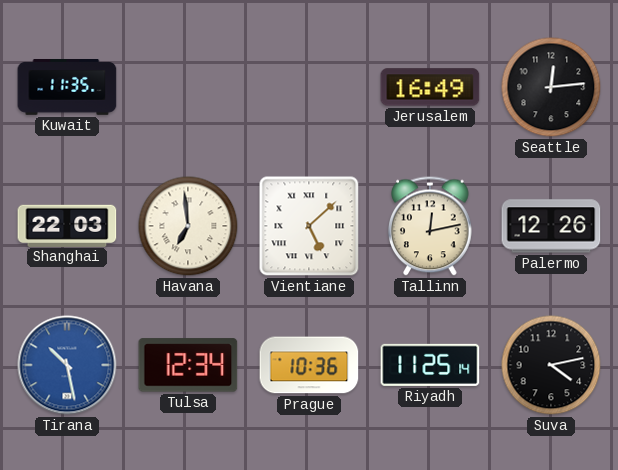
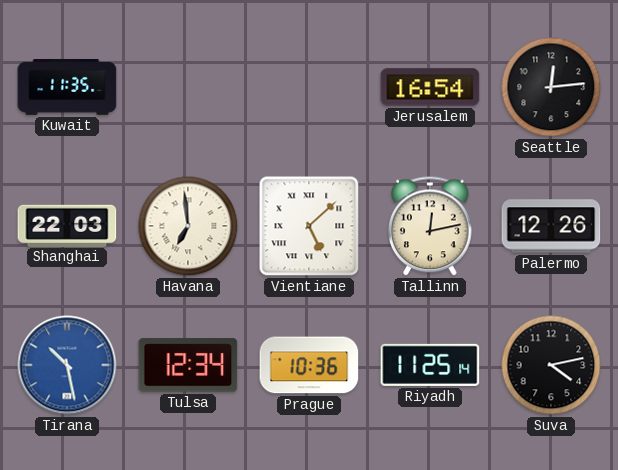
Jerusalem: 16:49 -> 16:54
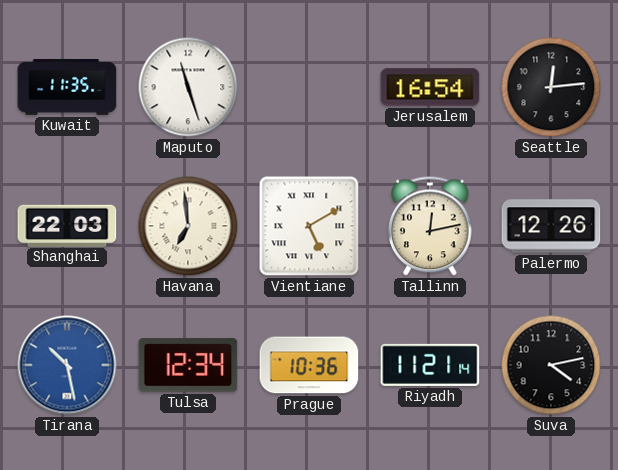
Maputo: none -> 11:27
Vientiane: 5:08 -> 5:10
Riyadh: 11:25 -> 11:21
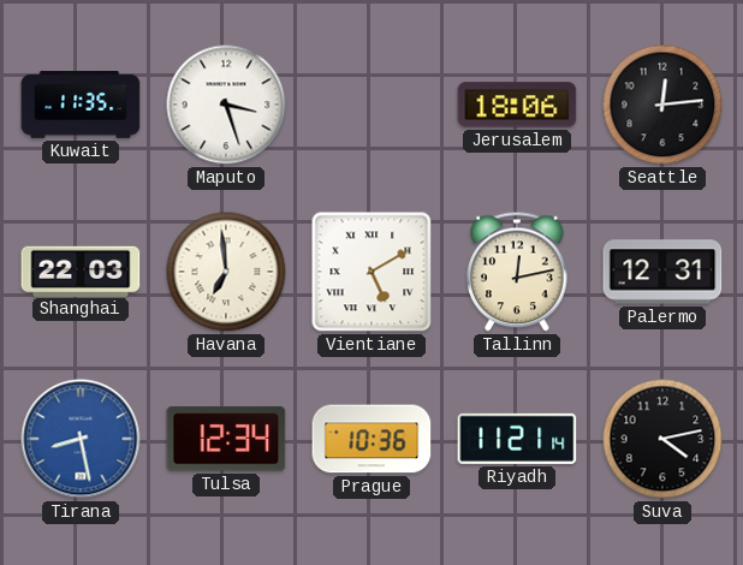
Maputo: 11:27 -> 3:27
Jerusalem: 16:54 -> 18:06
Palermo: 12:26 -> 12:31
Tirana: 10:28 -> 8:28
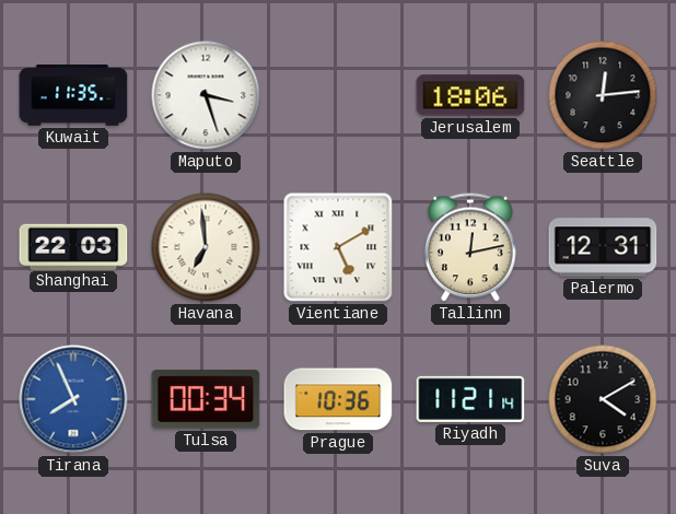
Tirana: 8:28 -> 7:56
Tulsa: 12:34 -> 00:34
Suva: 4:13 -> 4:10
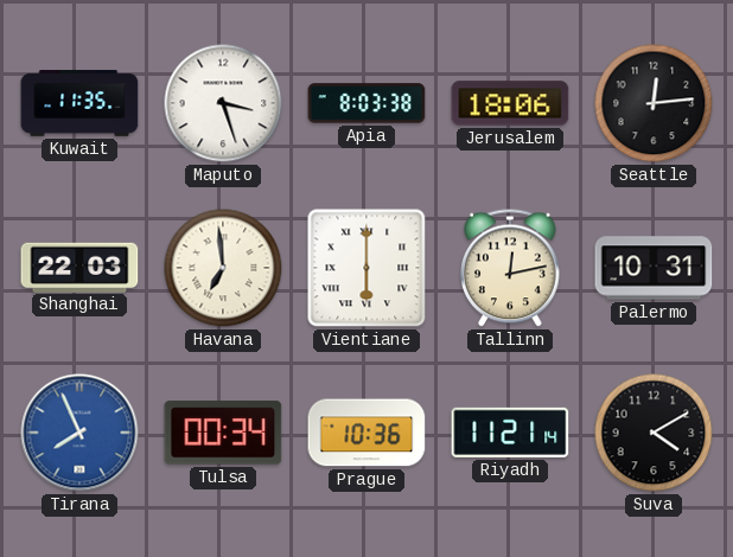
Apia: none -> 8:03
Vientiane: 5:10 -> 6:00
Palermo: 12:31 -> 10:31
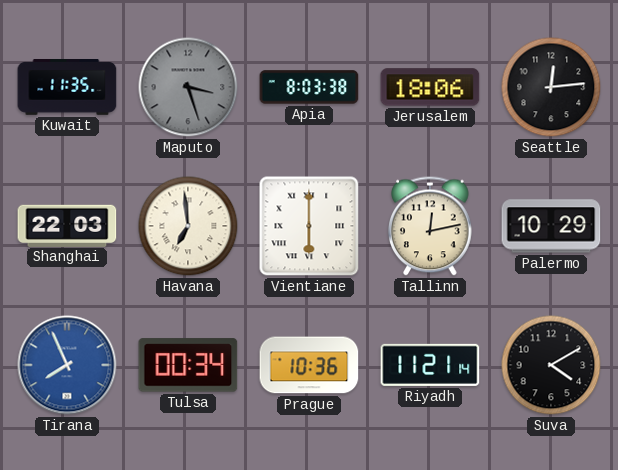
Maputo dial: white -> grey
Palermo: 10:31 -> 10:29
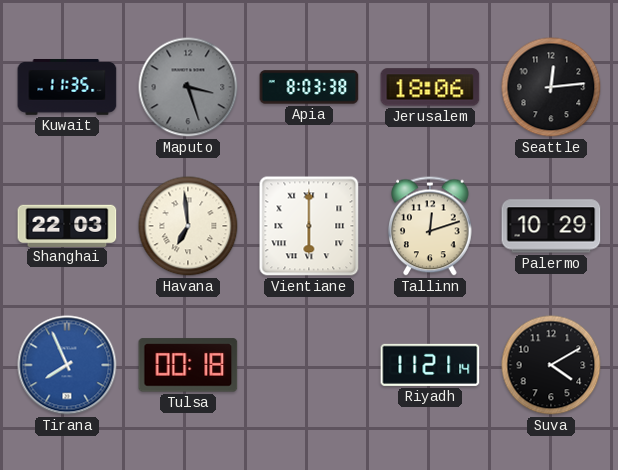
Tallinn: 12:13 -> 12:12
Tulsa: 00:34 -> 00:18
Prague: 10:36 -> none
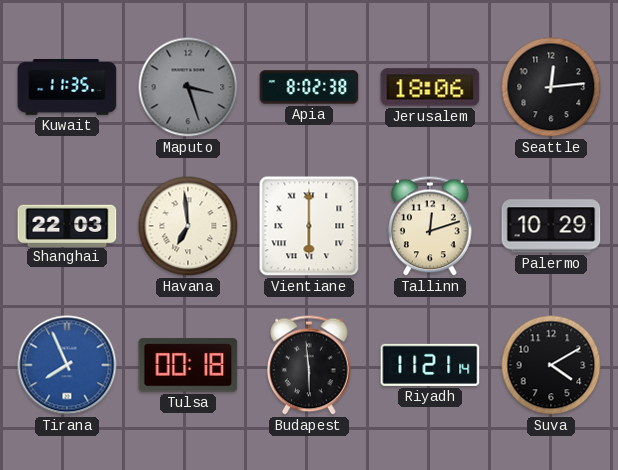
Apia: 8:03 -> 8:02
Budapest: none -> 5:59
